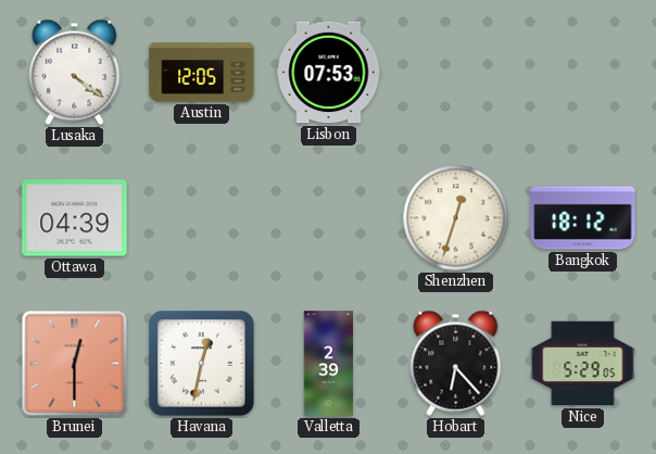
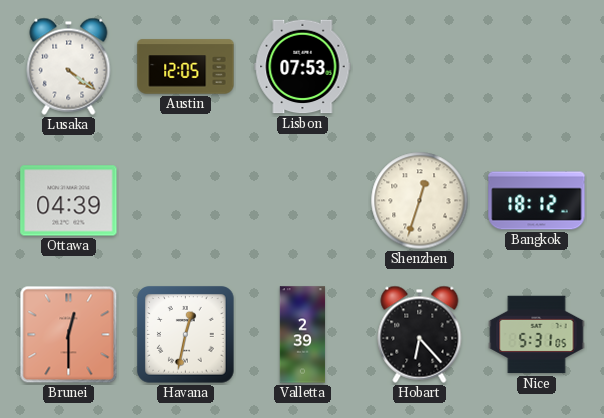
Nice: 5:29 -> 5:31
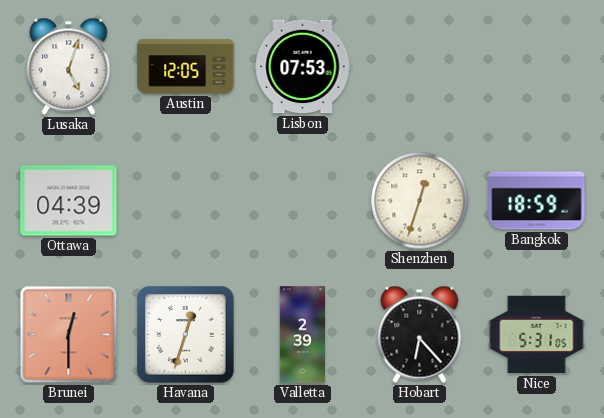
Lusaka: 4:21 -> 5:03
Bangkok: 18:12 -> 18:59
Havana: 12:32 -> 12:33
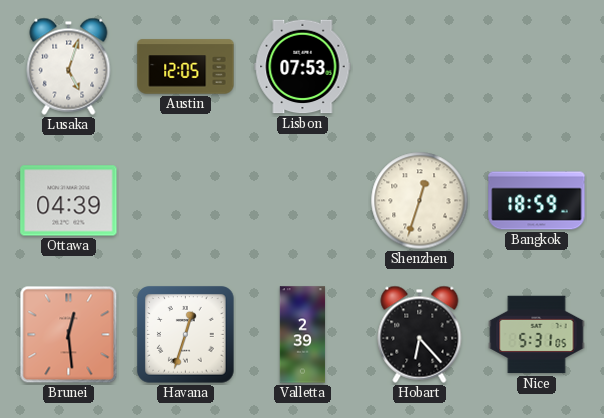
Brunei: 12:30 -> 12:29
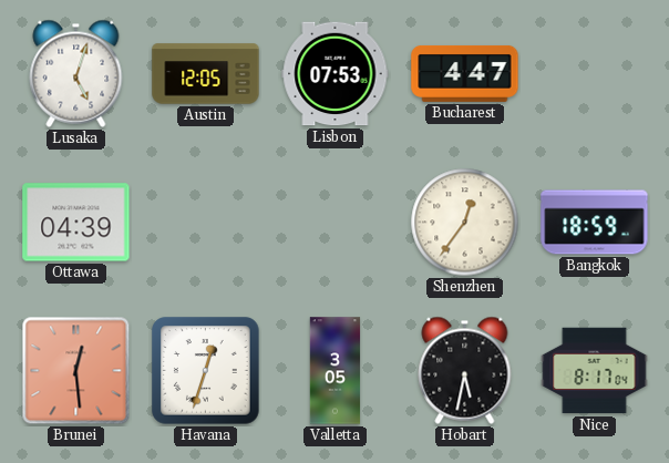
Bucharest: none -> 4:47
Shenzhen: 12:33 -> 12:36
Valletta: 2:39 -> 3:05
Hobart: 6:23 -> 5:32
Nice: 5:31 -> 8:17
